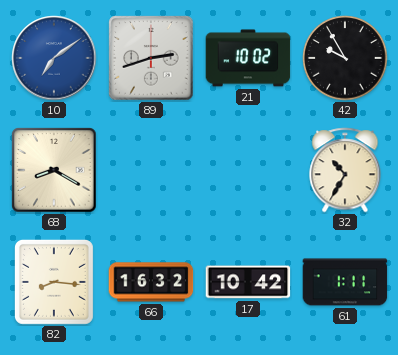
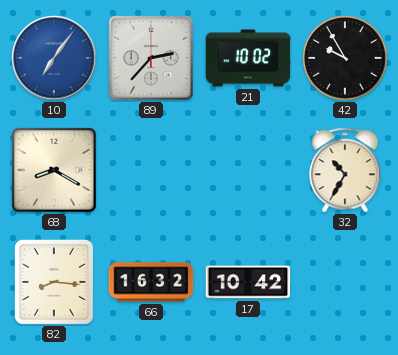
10: 7:09 -> 7:06
89: 2:42 -> 2:37
61: 1:11 -> none
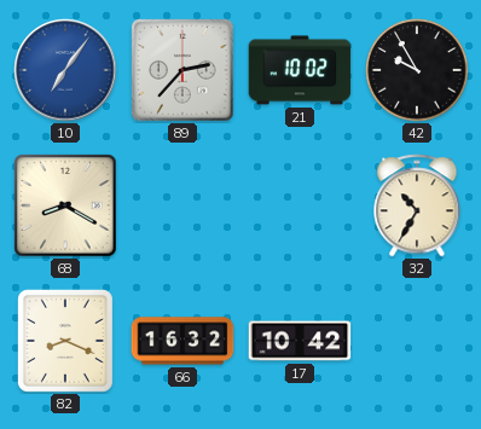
82: 8:16 -> 8:19
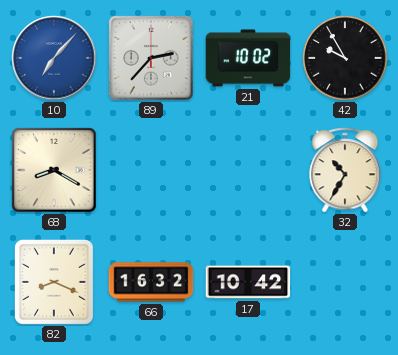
10: 7:06 -> 7:07
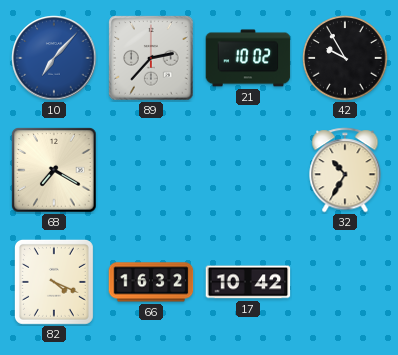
68: 8:20 -> 7:20
82: 8:19 -> 4:19
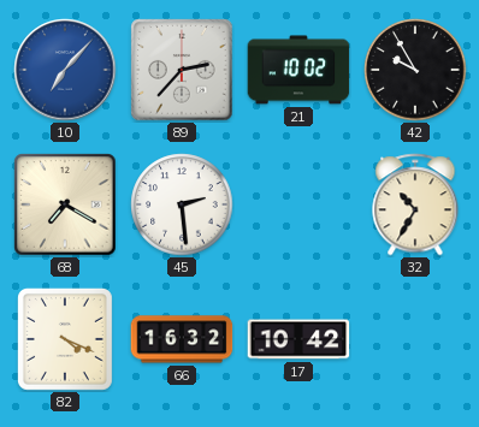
45: none -> 2:29
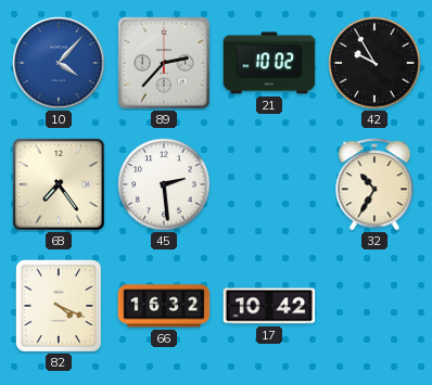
10: 7:07 -> 4:07
68: 7:20 -> 7:24
